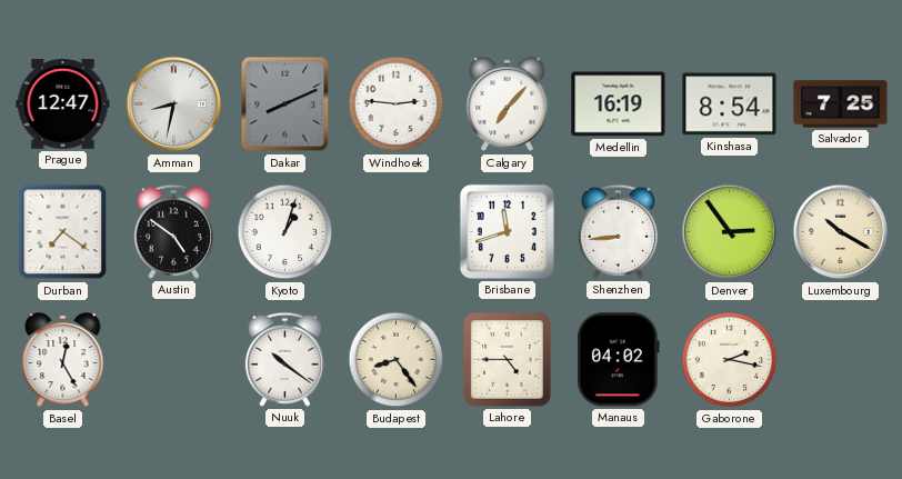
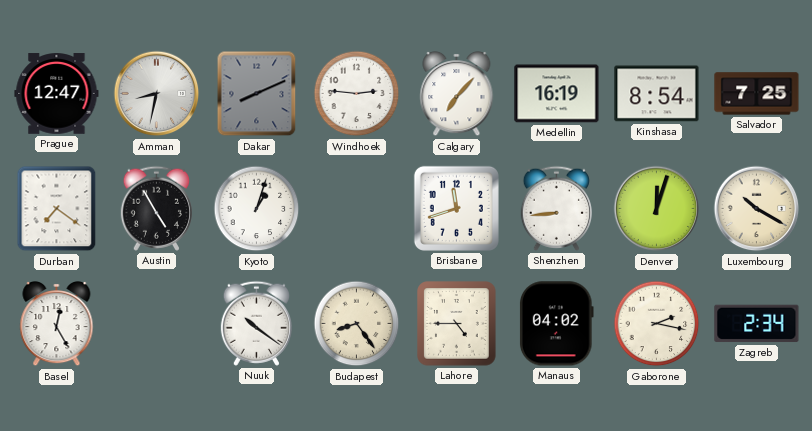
Austin: 4:51 -> 4:55
Denver: 2:54 -> 12:03
Zagreb: none -> 2:34
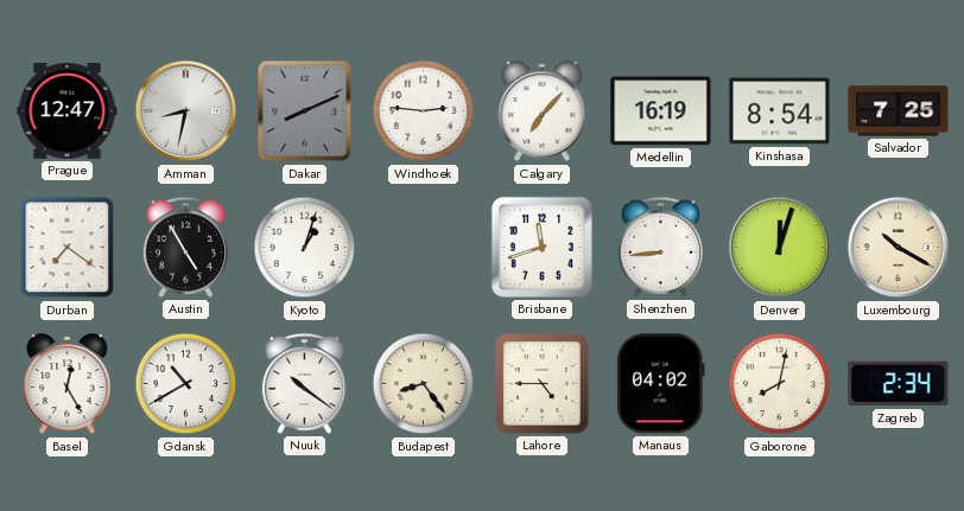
Gdansk: none -> 10:40
Gaborone: 2:17 -> 8:02
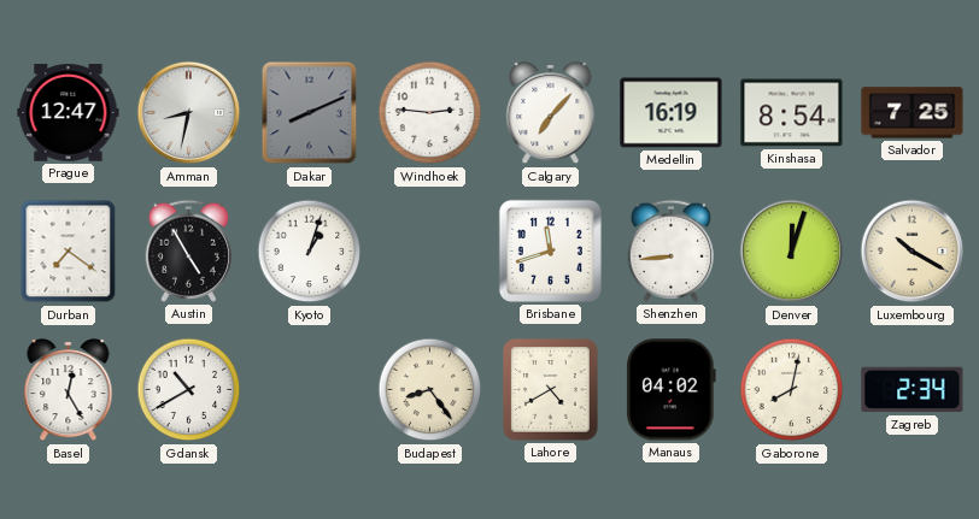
Nuuk: 10:21 -> none
Lahore: 4:45 -> 4:40
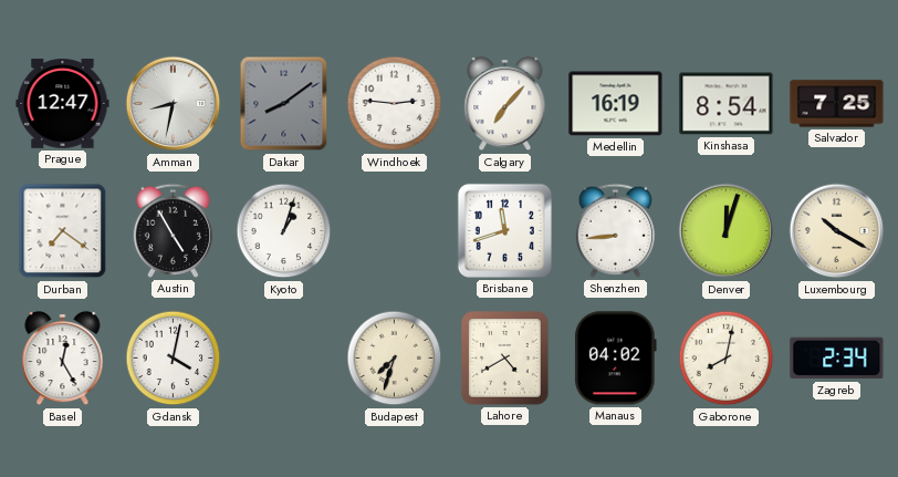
Dakar: 8:11 -> 8:09
Gdansk: 10:40 -> 4:02
Budapest: 8:24 -> 7:33
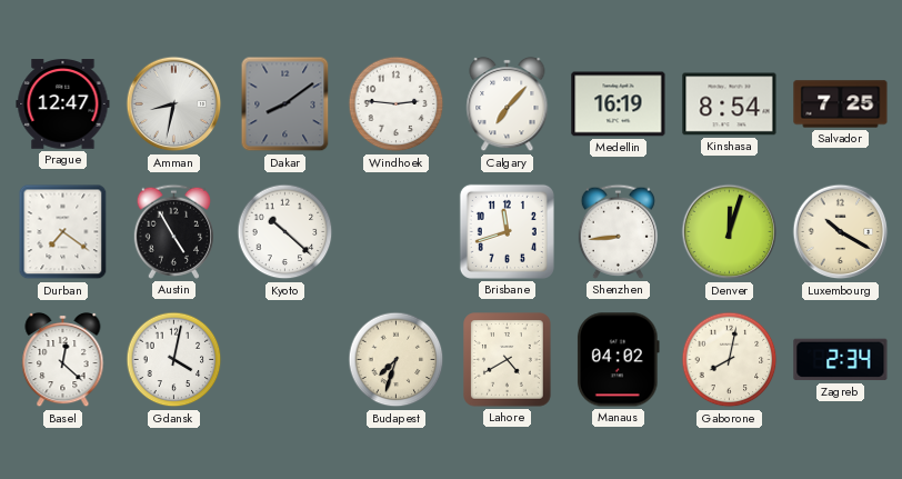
Kyoto: 1:03 -> 10:22
Basel: 12:25 -> 12:22
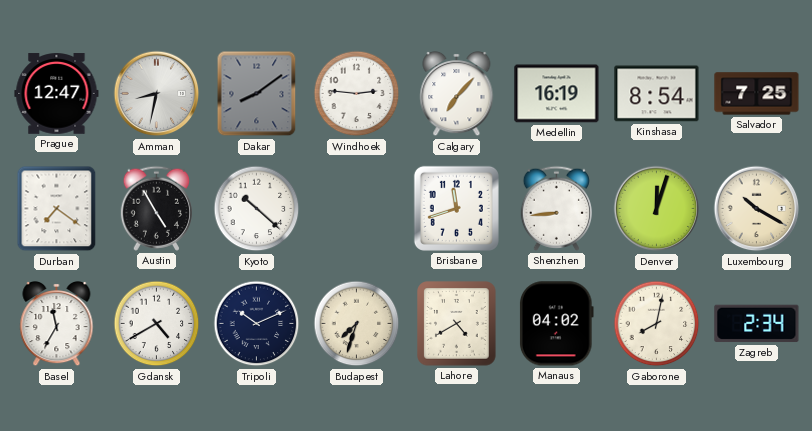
Basel: 12:22 -> 11:35
Gdansk: 4:02 -> 4:40
Tripoli: none -> 10:11
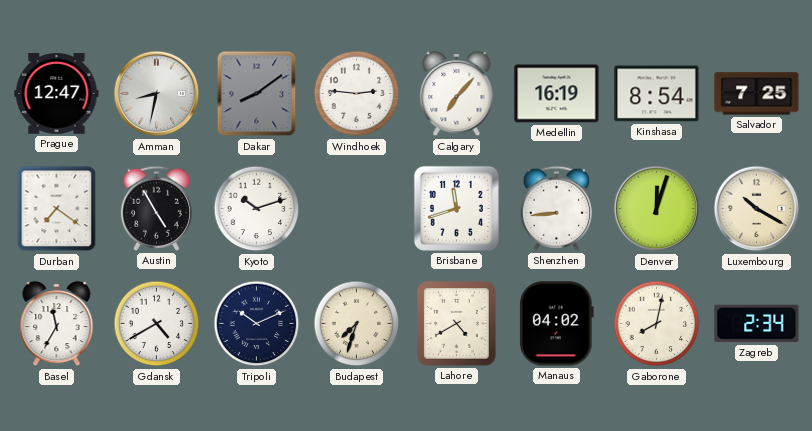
Kyoto: 10:22 -> 10:12
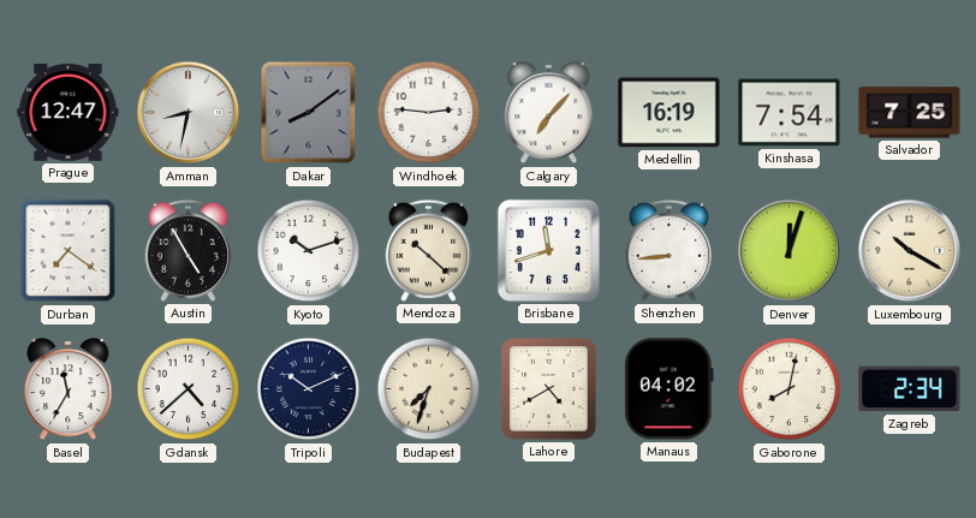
Kinshasa: 8:54 -> 7:54
Mendoza: none -> 10:22
Gdansk: 4:40 -> 4:38
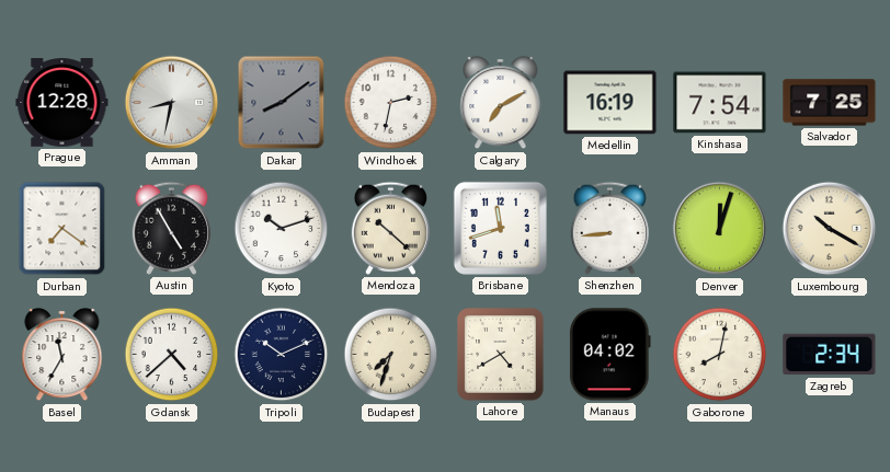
Prague: 12:47 -> 12:28
Windhoek: 2:46 -> 2:32
Calgary: 7:07 -> 7:10
